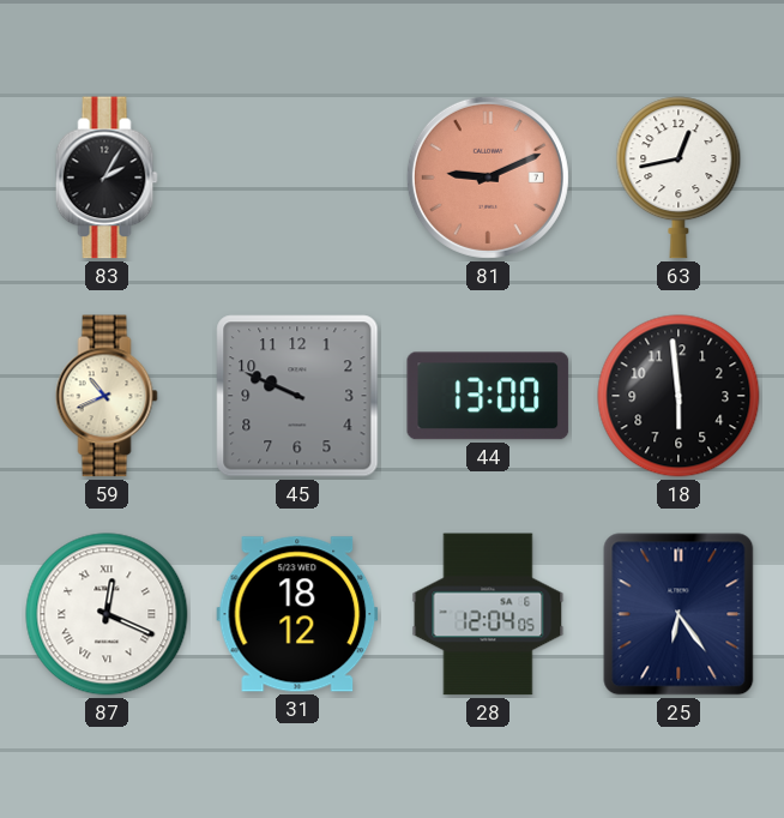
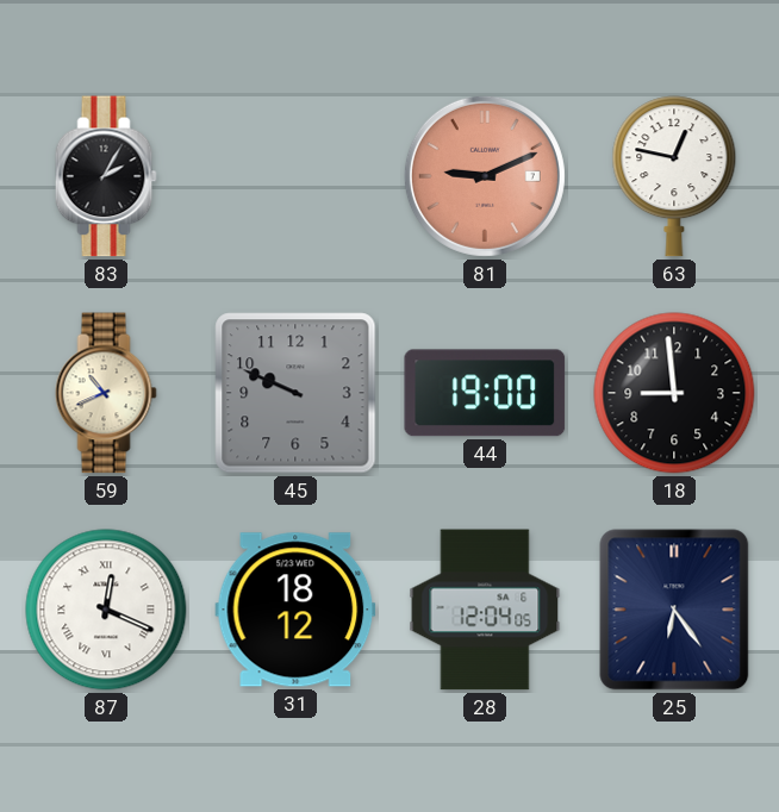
63: 12:43 -> 12:47
44: 13:00 -> 19:00
18: 5:59 -> 8:59
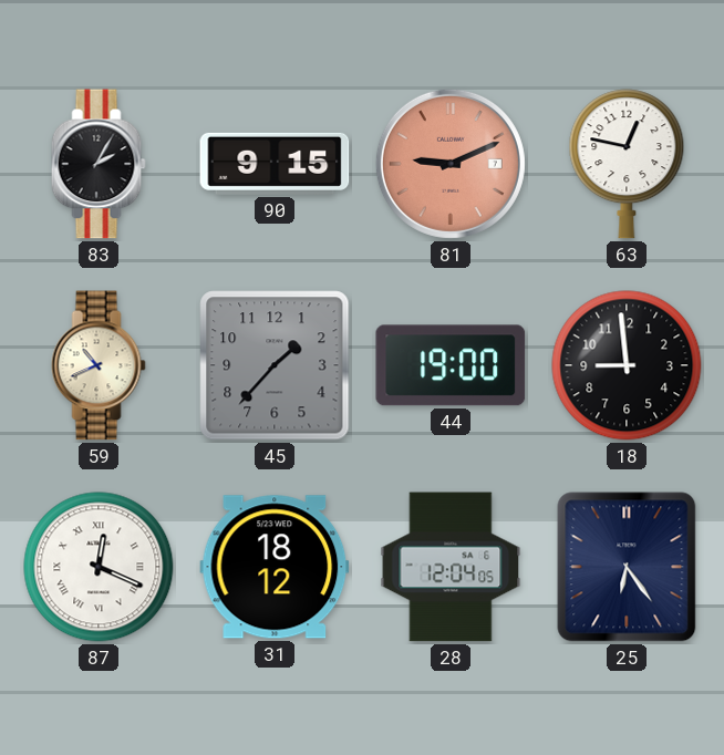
90: none -> 9:15
45: 9:49 -> 1:37
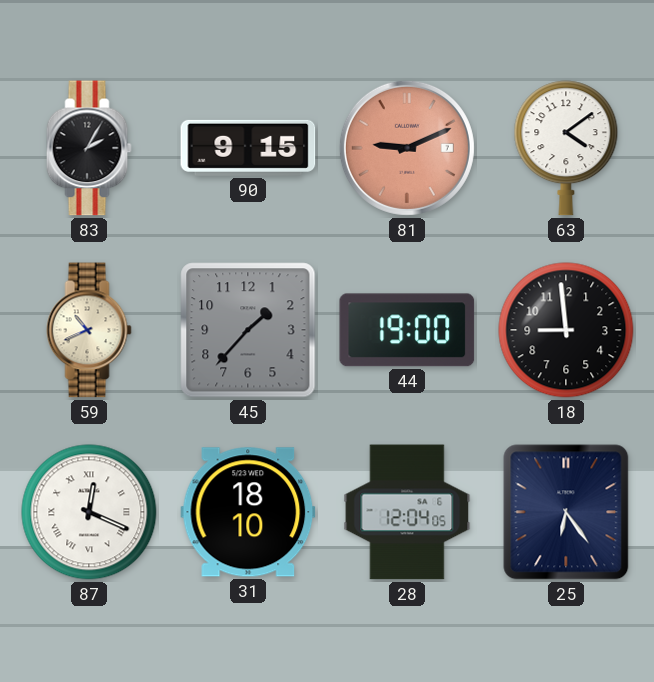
63: 12:47 -> 4:09
31: 18:12 -> 18:10
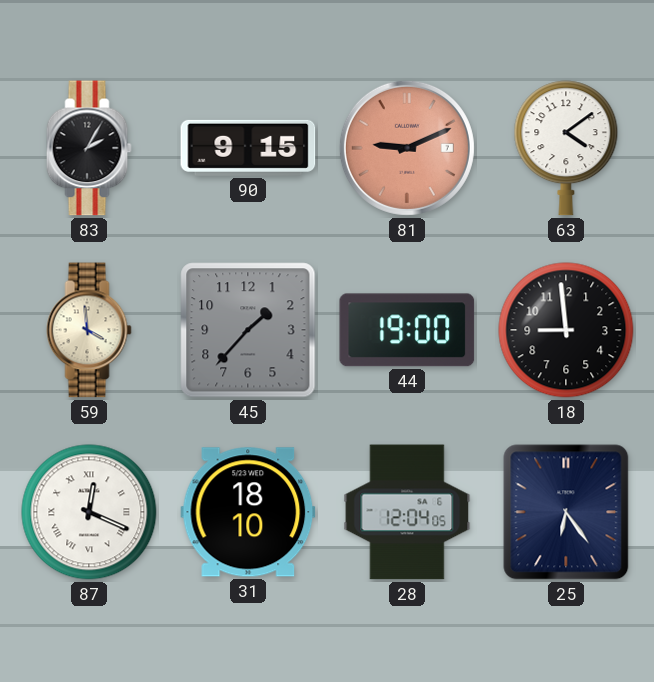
59: 10:41 -> 3:59
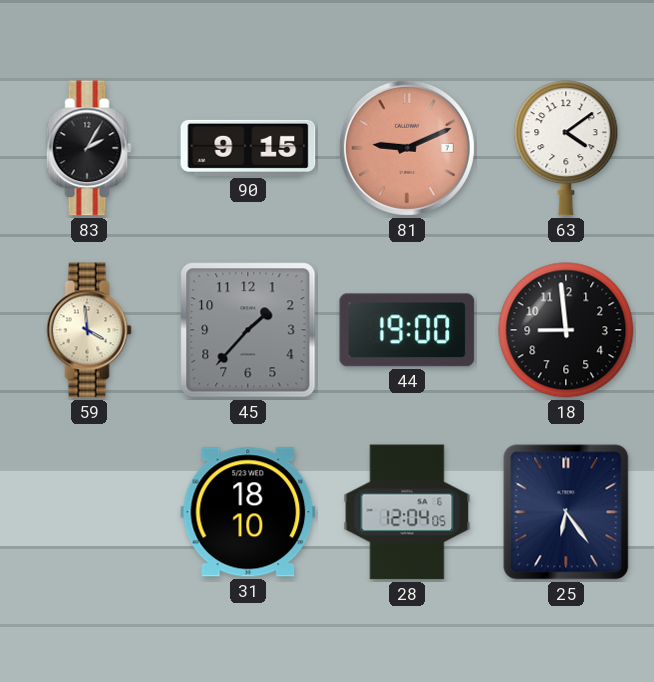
87: 12:19 -> none
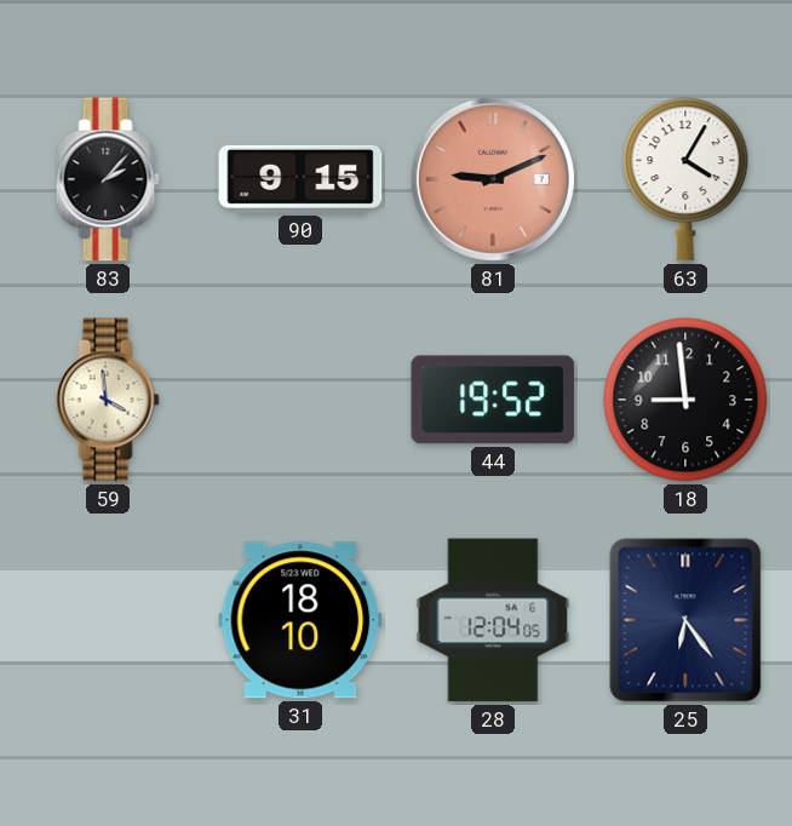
83: 2:05 -> 2:07
63: 4:09 -> 4:05
45: 1:37 -> none
44: 19:00 -> 19:52
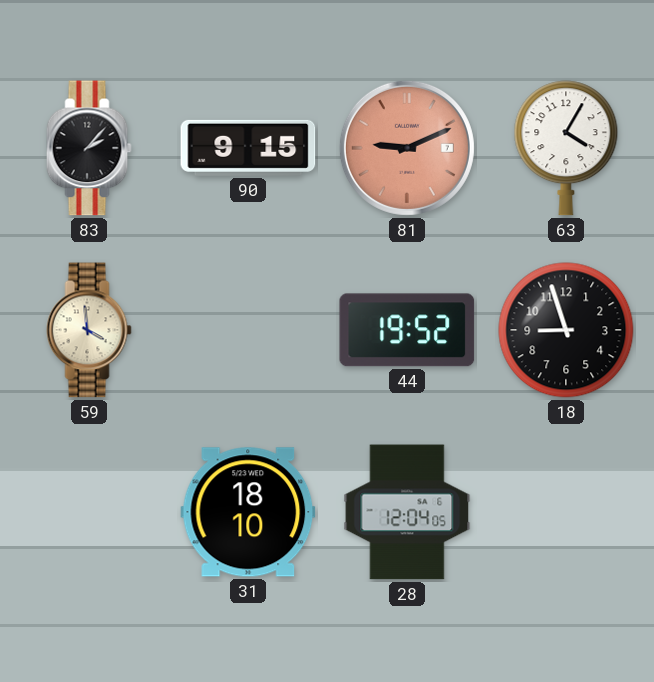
18: 8:59 -> 8:57
25: 6:24 -> none
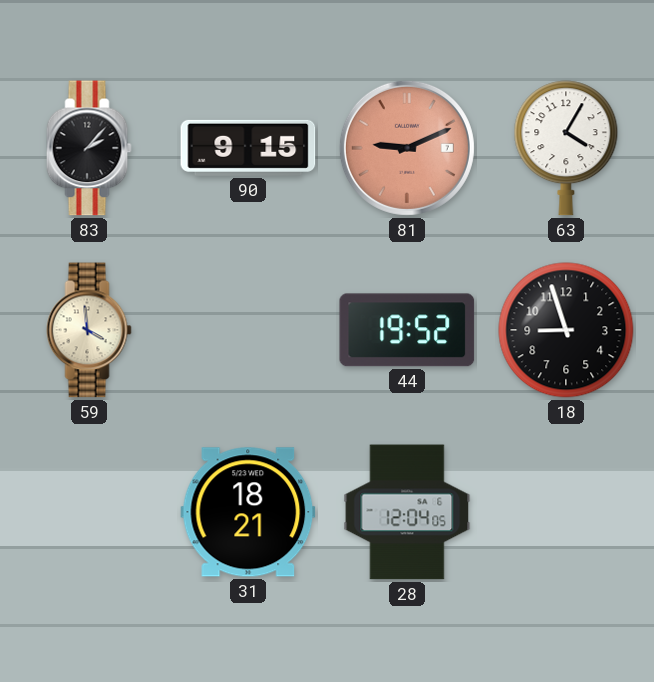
31: 18:10 -> 18:21
